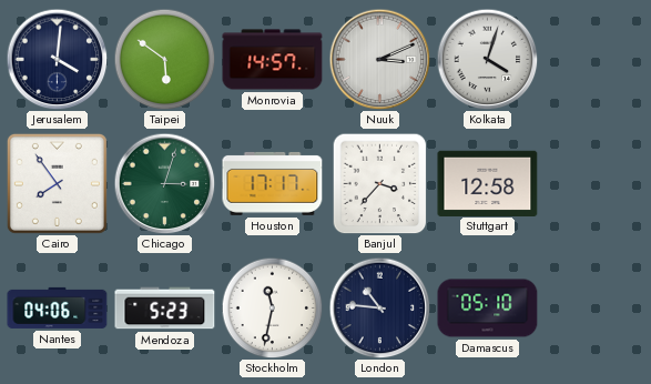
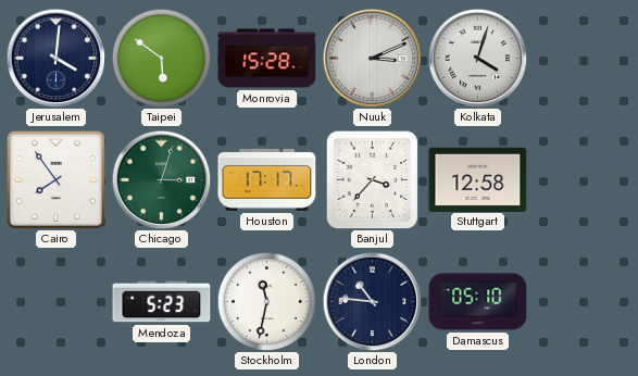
Monrovia: 14:57 -> 15:28
Nantes: 04:06 -> none
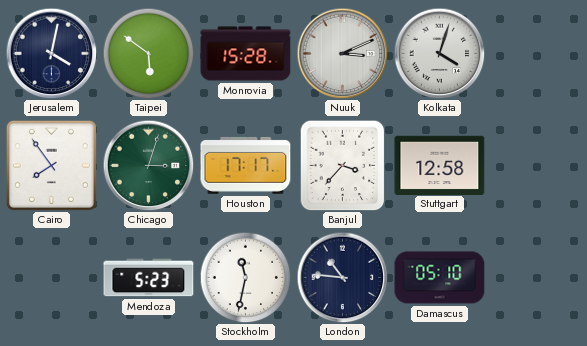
Jerusalem: 4:01 -> 4:02
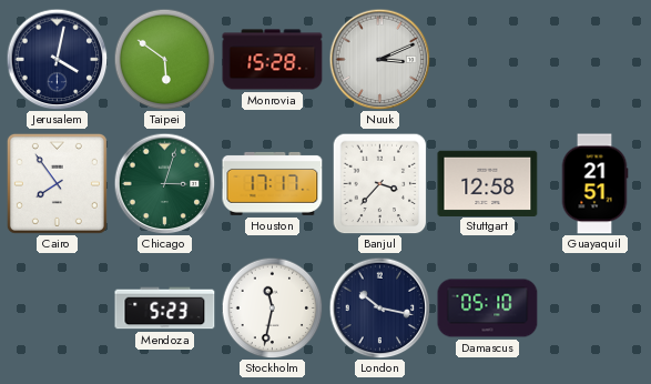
Kolkata: 4:03 -> none
Guayaquil: none -> 21:51
London: 10:46 -> 10:17
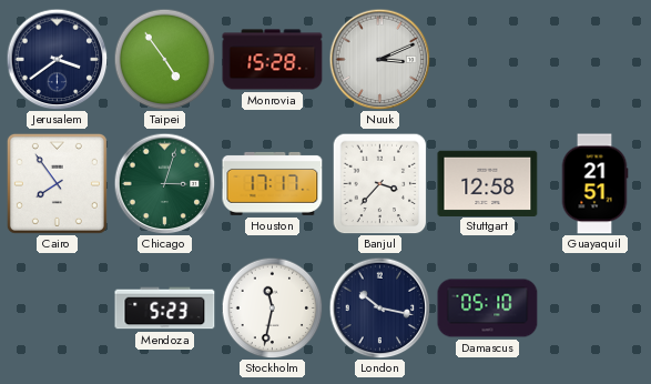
Jerusalem: 4:02 -> 3:39
Taipei: 5:51 -> 4:54
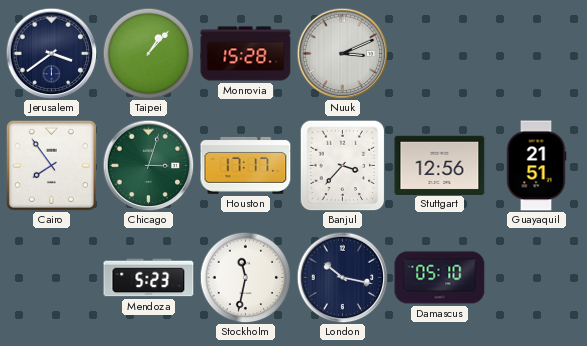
Taipei: 4:54 -> 1:07
Stuttgart: 12:58 -> 12:56
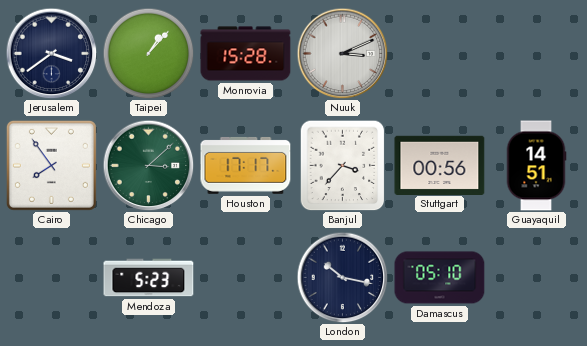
Chicago: 3:03 -> 3:08
Stuttgart: 12:56 -> 00:56
Guayaquil: 21:51 -> 14:51
Stockholm: 11:32 -> none
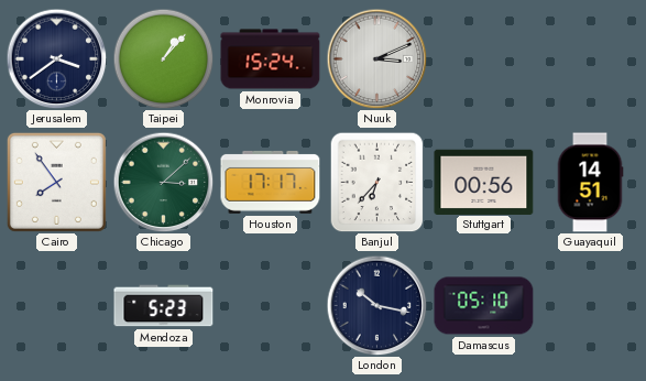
Monrovia: 15:28 -> 15:24
Banjul: 3:37 -> 6:37
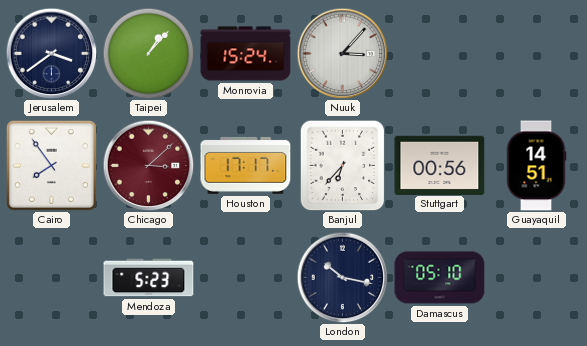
Nuuk: 3:11 -> 3:07
Chicago dial: green -> burgundy
